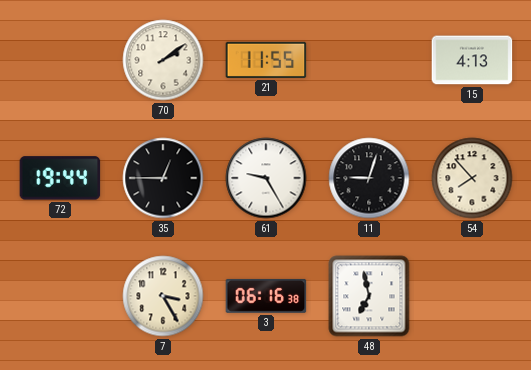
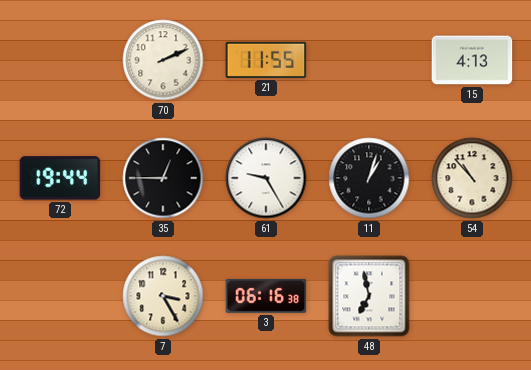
70: 2:09 -> 2:11
11: 9:03 -> 1:03
54: 7:53 -> 10:53
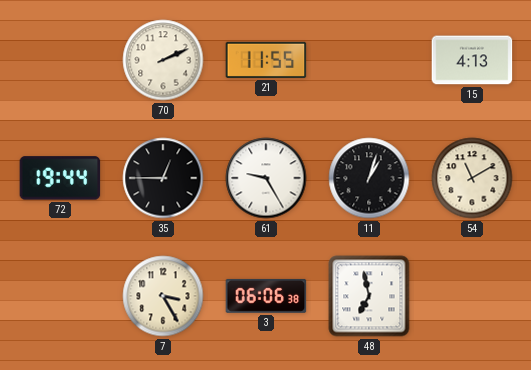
54: 10:53 -> 11:10
3: 06:16 -> 06:06
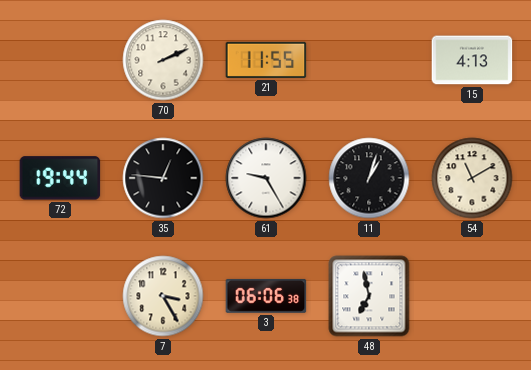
35: 12:45 -> 12:46
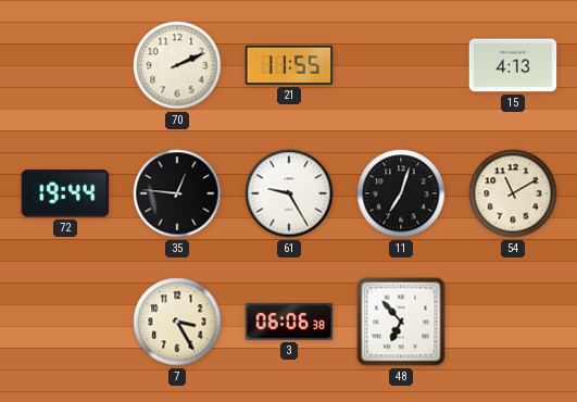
11: 1:03 -> 7:03
48: 6:58 -> 6:53
